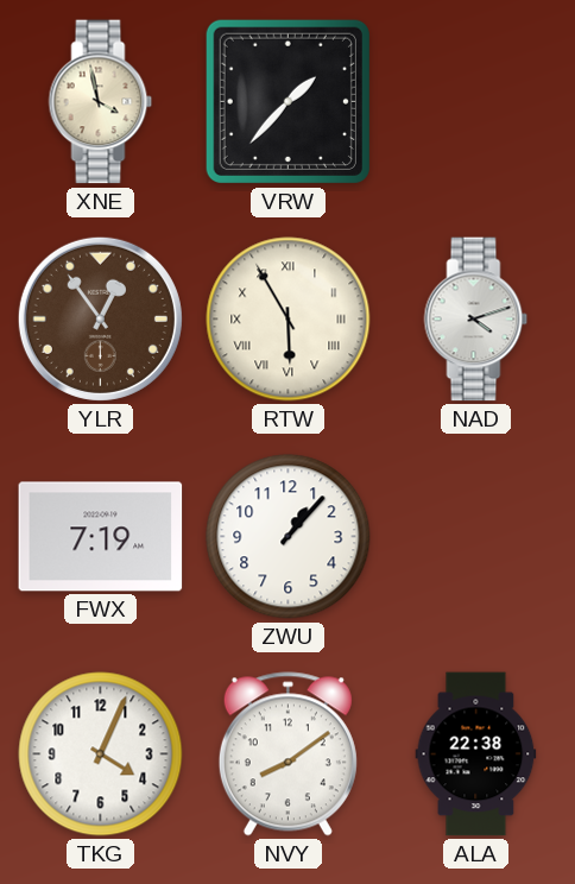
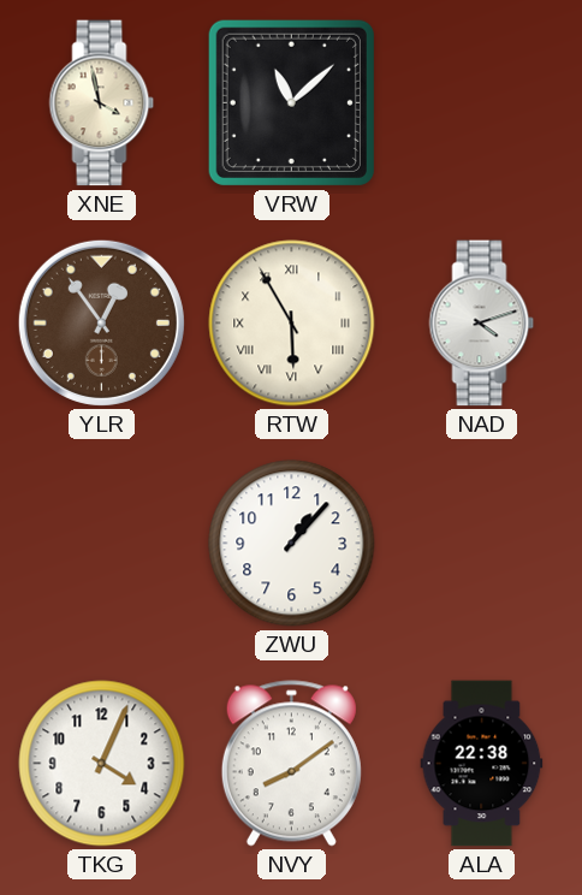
VRW: 1:37 -> 11:08
FWX: 7:19 -> none
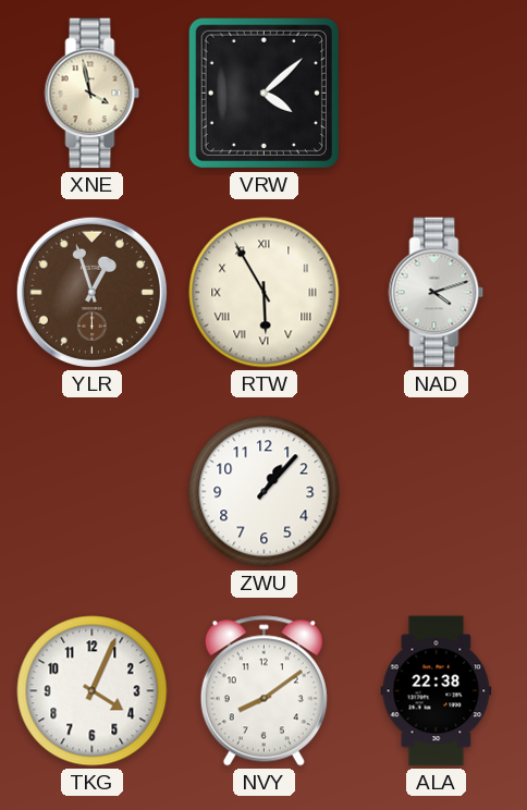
VRW: 11:08 -> 4:08
YLR: 12:54 -> 12:57
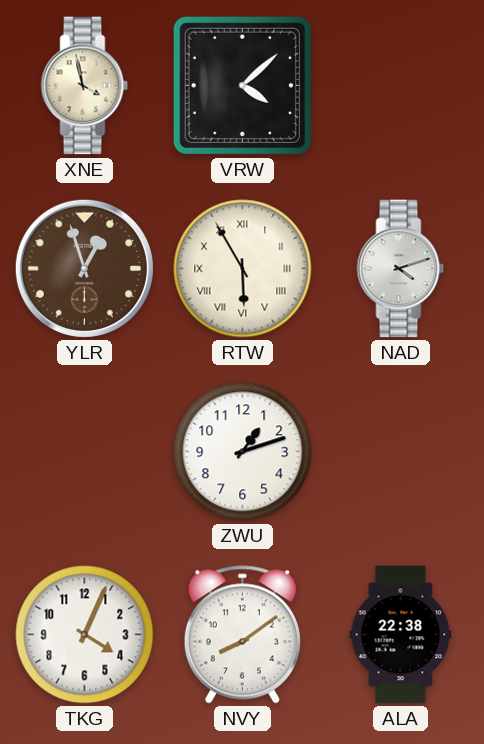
ZWU: 1:07 -> 1:12
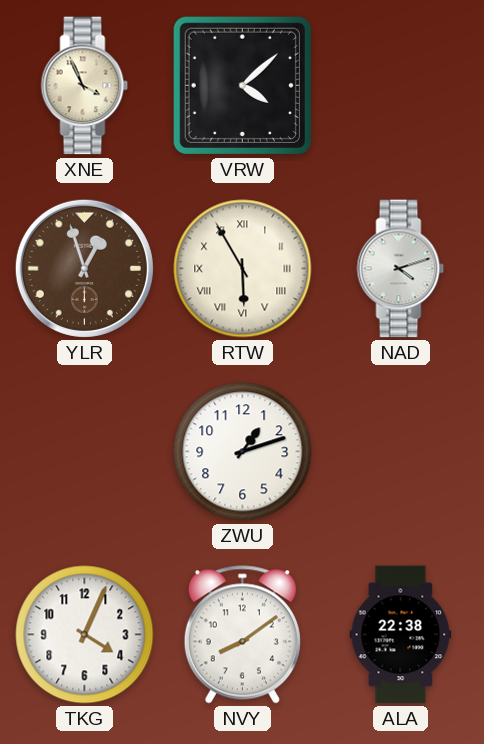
XNE: 3:58 -> 3:56
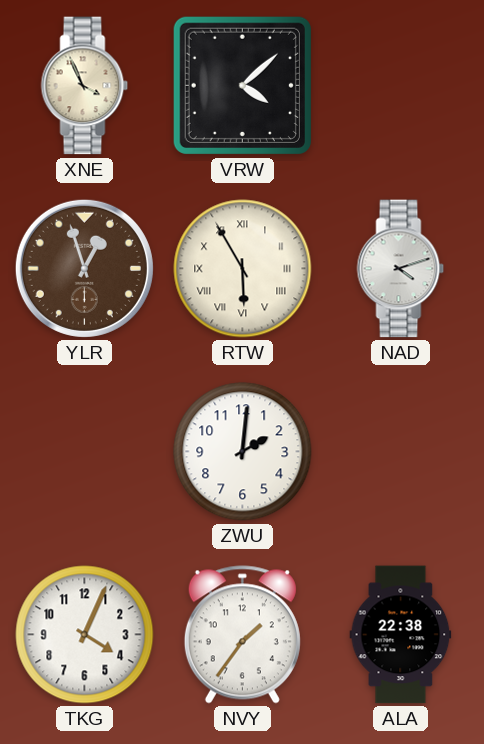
ZWU: 1:12 -> 2:01
NVY: 8:09 -> 1:36
